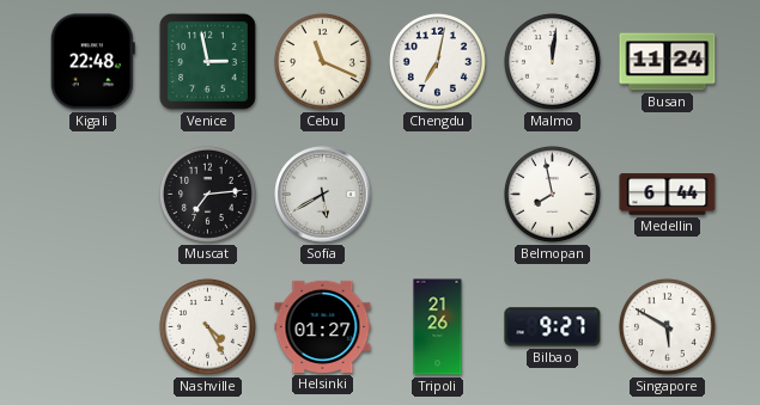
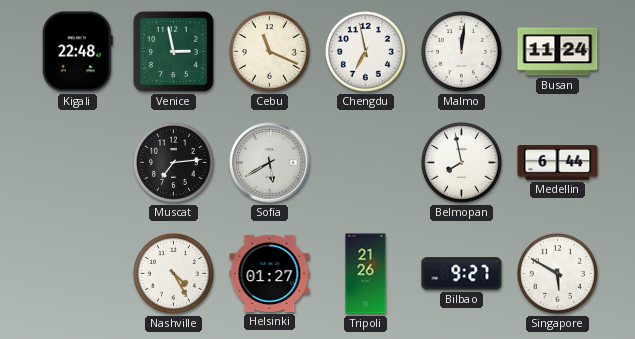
Chengdu: 7:02 -> 6:58
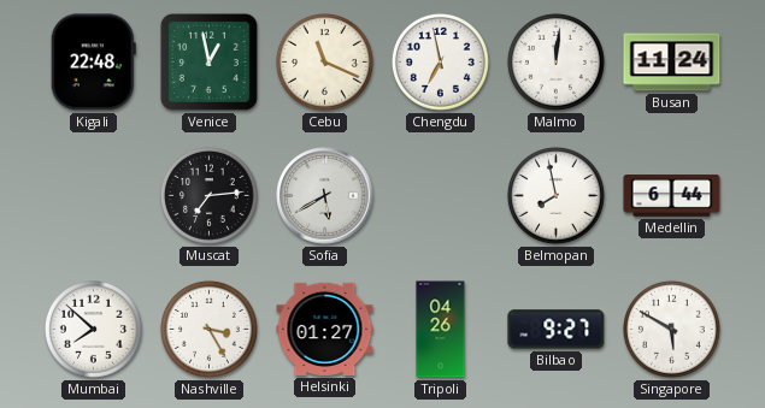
Venice: 2:58 -> 12:58
Mumbai: none -> 7:52
Nashville: 4:25 -> 3:25
Tripoli: 21:26 -> 04:26
